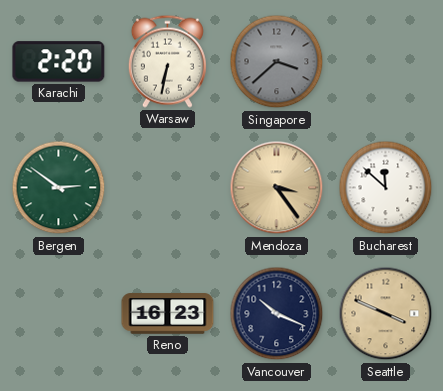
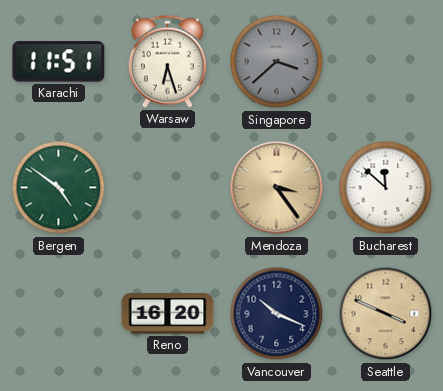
Karachi: 2:20 -> 11:51
Warsaw: 6:32 -> 6:27
Bergen: 2:51 -> 4:51
Reno: 16:23 -> 16:20
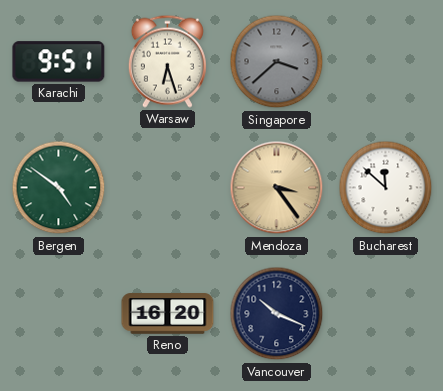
Karachi: 11:51 -> 9:51
Seattle: 3:49 -> none
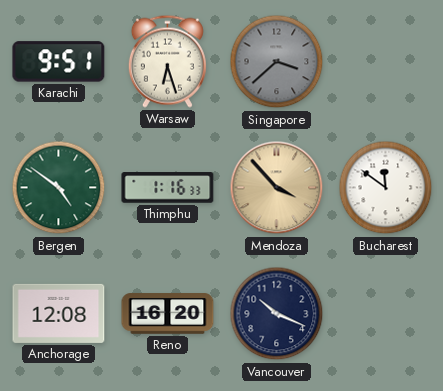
Thimphu: none -> 1:16
Mendoza: 3:24 -> 3:53
Bucharest: 11:52 -> 11:51
Anchorage: none -> 12:08
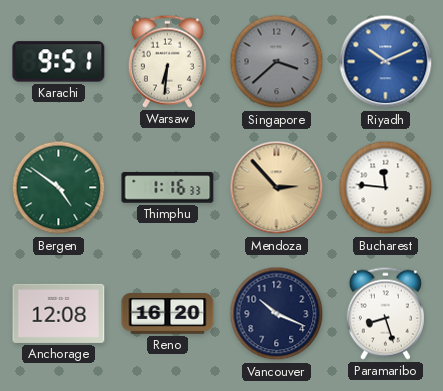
Warsaw: 6:27 -> 6:31
Riyadh: none -> 10:11
Mendoza: 3:53 -> 2:53
Bucharest: 11:51 -> 11:46
Paramaribo: none -> 8:27
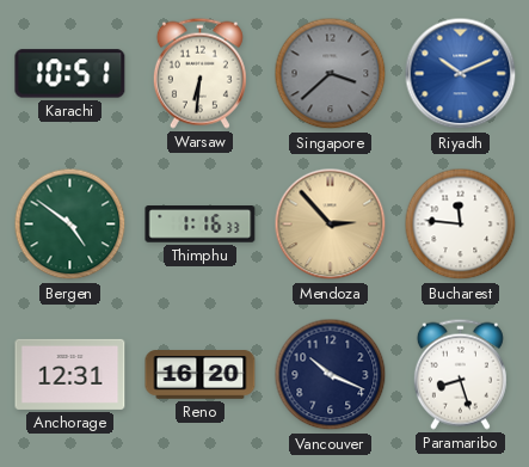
Karachi: 9:51 -> 10:51
Anchorage: 12:08 -> 12:31
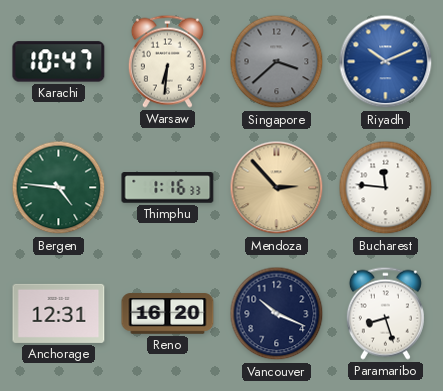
Karachi: 10:51 -> 10:47
Bergen: 4:51 -> 4:46
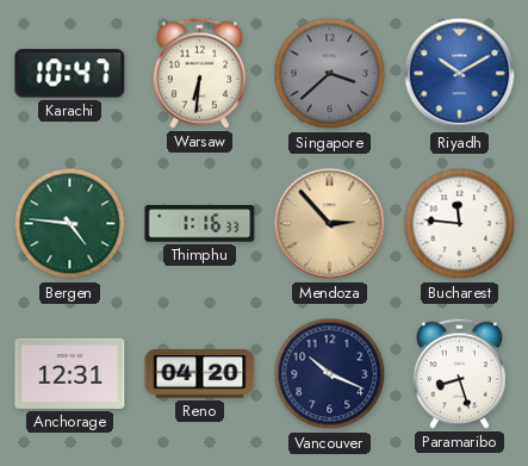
Riyadh: 10:11 -> 10:10
Reno: 16:20 -> 04:20
